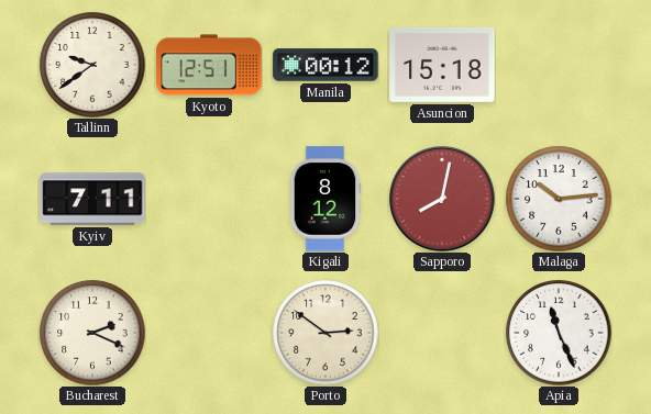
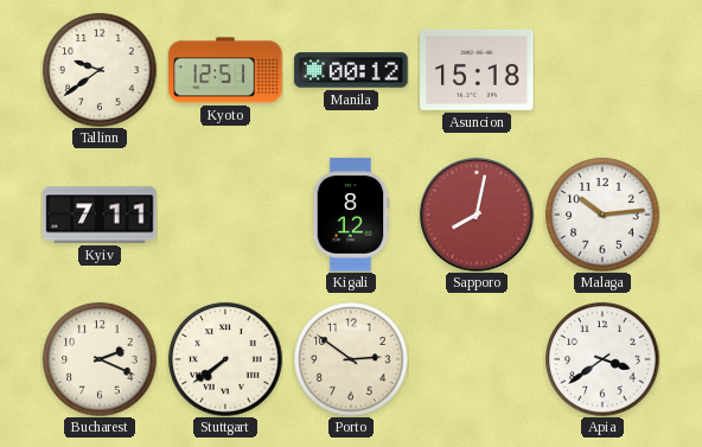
Stuttgart: none -> 7:39
Apia: 11:26 -> 3:39
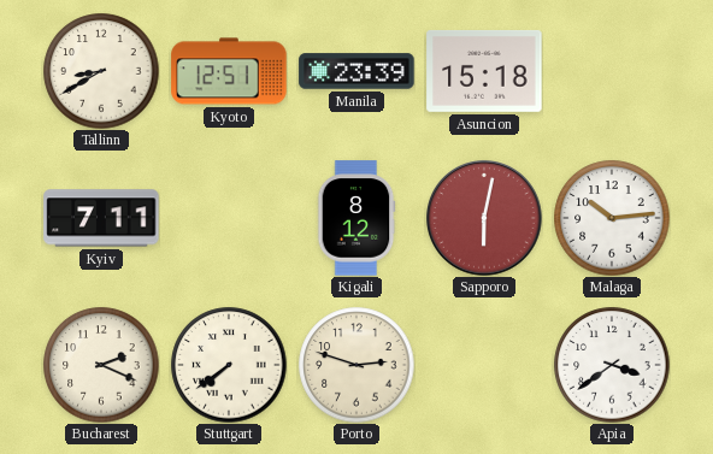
Tallinn: 9:39 -> 8:40
Manila: 00:12 -> 23:39
Sapporo: 8:02 -> 6:02
Porto: 2:51 -> 2:48
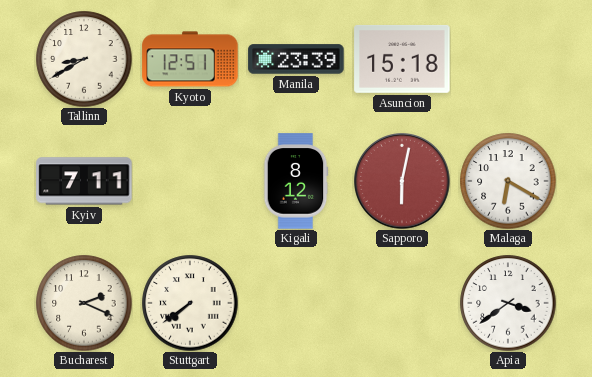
Malaga: 10:14 -> 6:20
Porto: 2:48 -> none
